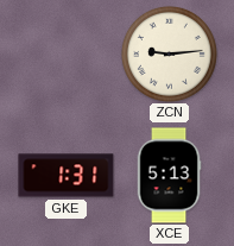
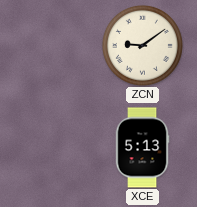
ZCN: 9:14 -> 9:09
GKE: 1:31 -> none
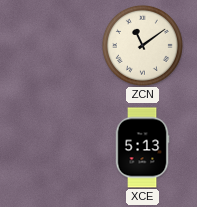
ZCN: 9:09 -> 11:09
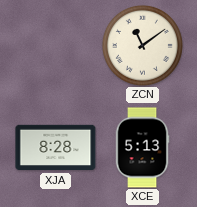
XJA: none -> 8:28
